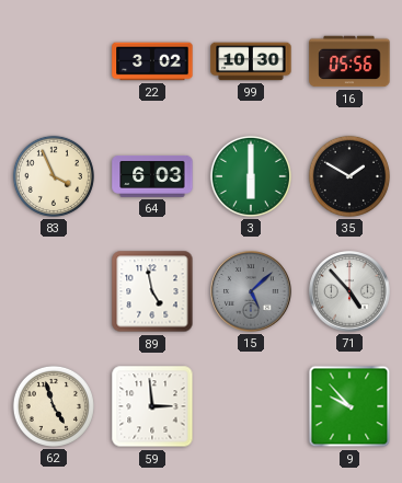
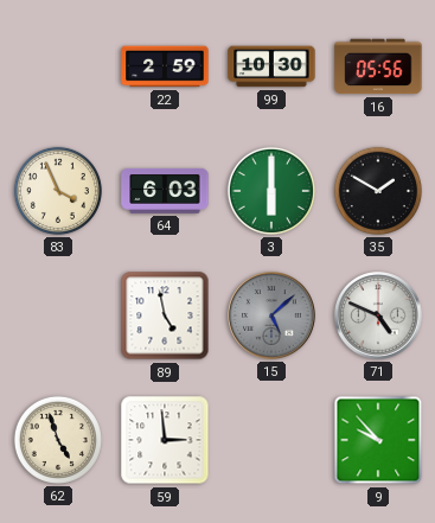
22: 3:02 -> 2:59
71: 4:53 -> 4:49
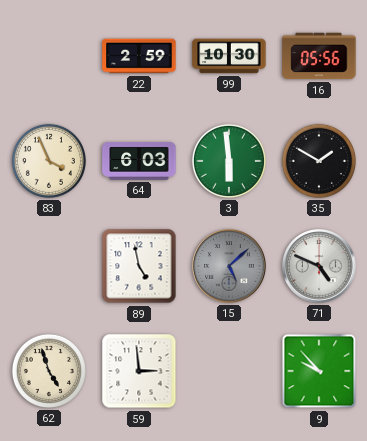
3: 6:00 -> 5:59
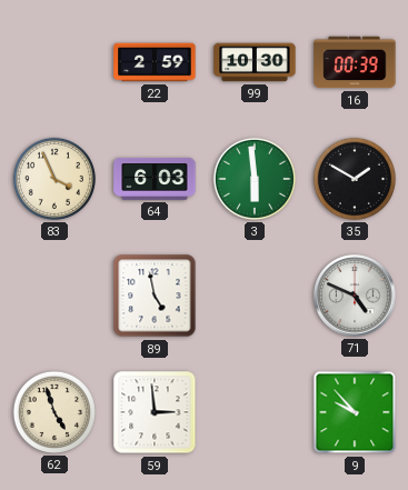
16: 05:56 -> 00:39
15: 5:08 -> none
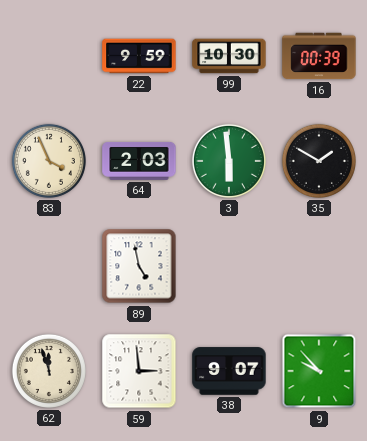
22: 2:59 -> 9:59
64: 6:03 -> 2:03
71: 4:49 -> none
62: 4:57 -> 11:57
38: none -> 9:07
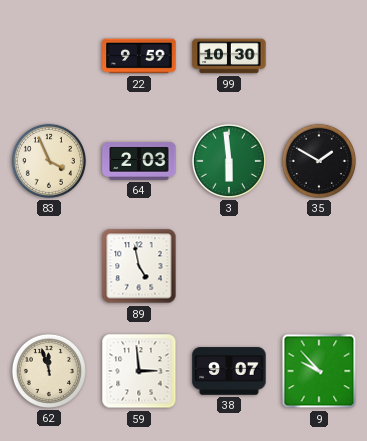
16: 00:39 -> none
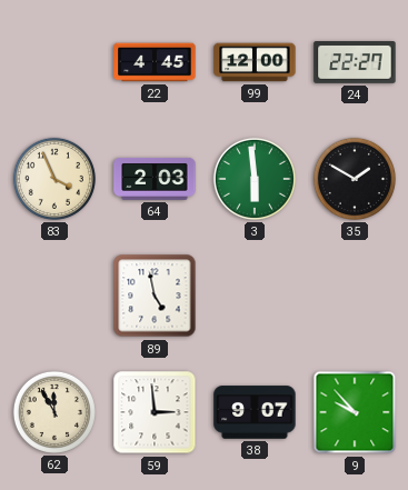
22: 9:59 -> 4:45
99: 10:30 -> 12:00
24: none -> 22:27
62: 11:57 -> 11:55
